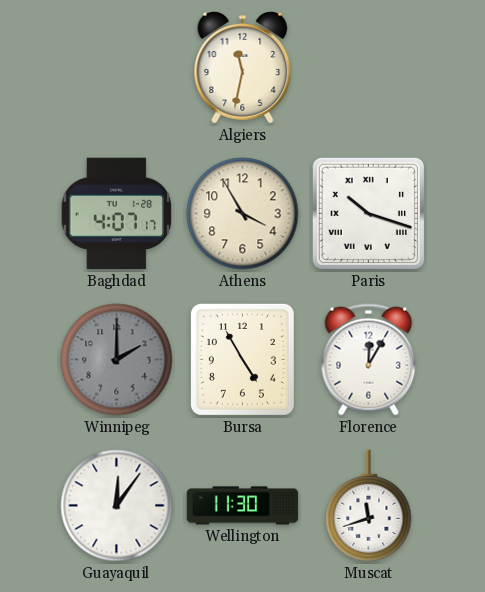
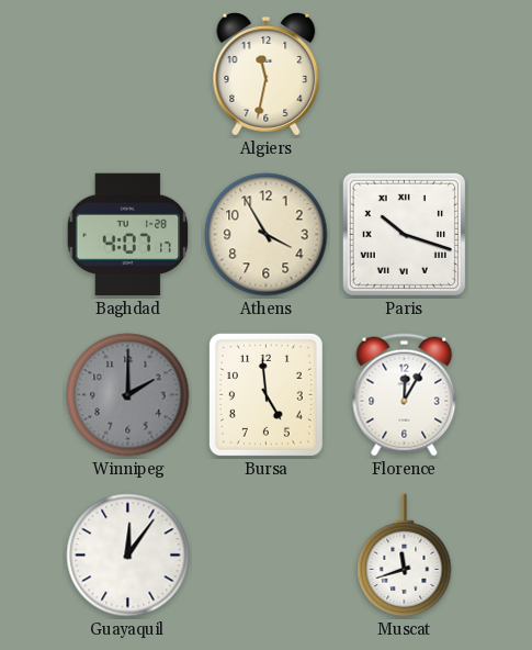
Bursa: 4:55 -> 4:59
Wellington: 11:30 -> none
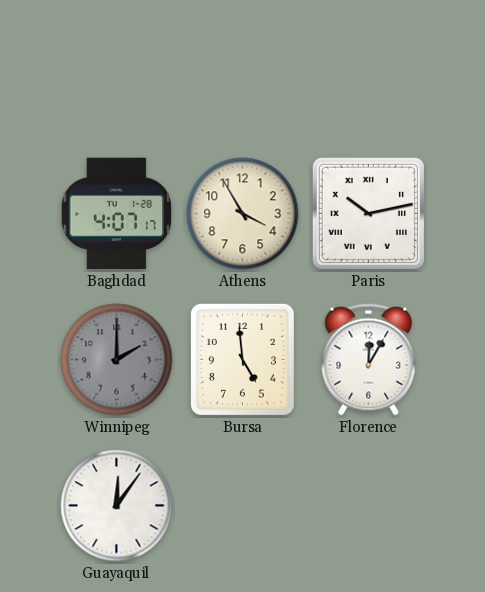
Algiers: 11:32 -> none
Paris: 10:18 -> 10:13
Muscat: 11:42 -> none
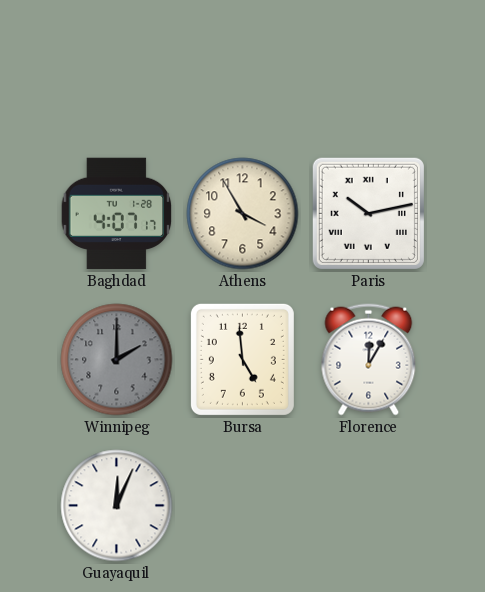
Guayaquil: 12:06 -> 12:04
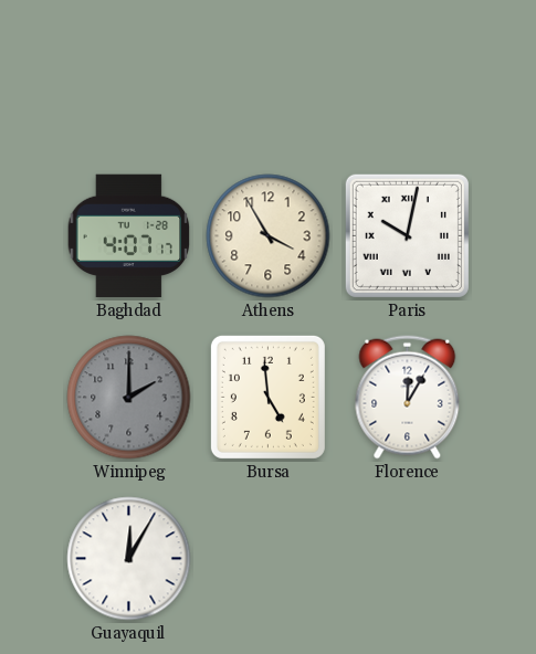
Paris: 10:13 -> 10:02
Guayaquil: 12:04 -> 12:05
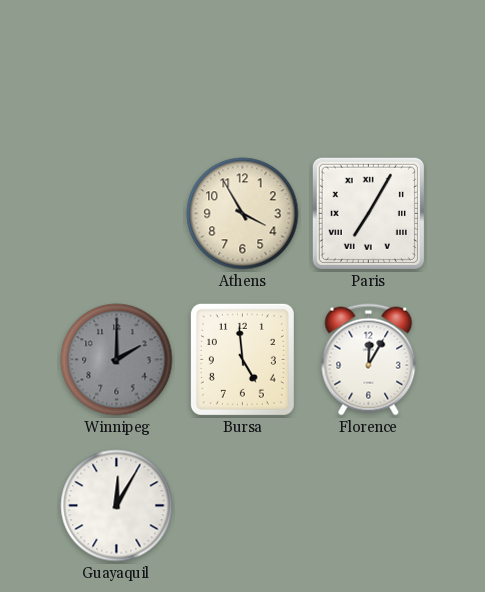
Baghdad: 4:07 -> none
Paris: 10:02 -> 7:05
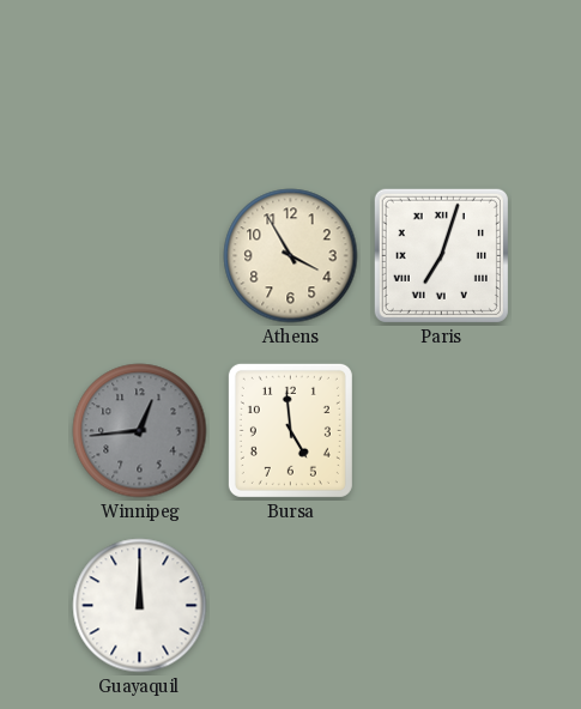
Paris: 7:05 -> 7:03
Winnipeg: 2:00 -> 12:44
Florence: 12:05 -> none
Guayaquil: 12:05 -> 12:00
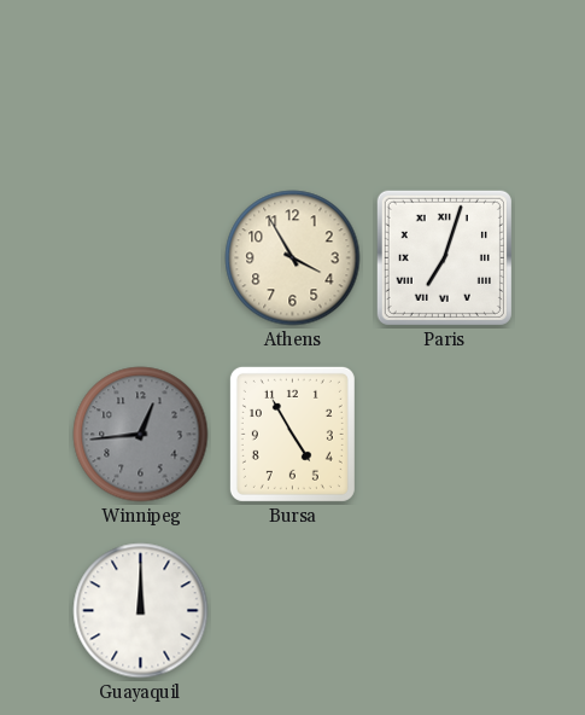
Bursa: 4:59 -> 4:55
